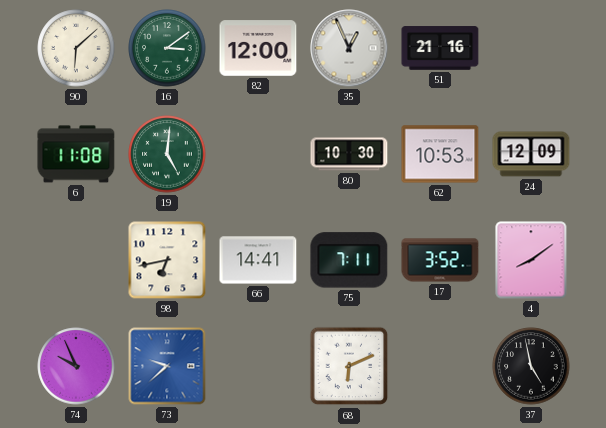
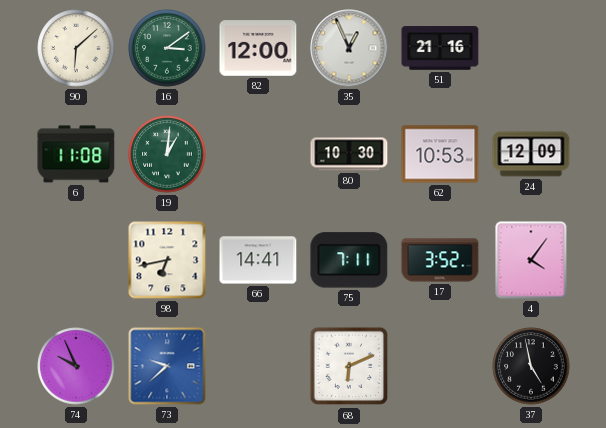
19: 5:01 -> 1:01
4: 8:09 -> 4:06
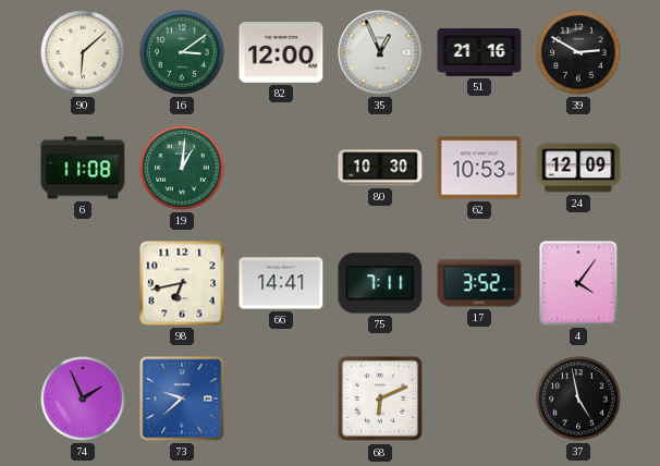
39: none -> 2:50
74: 9:56 -> 1:56
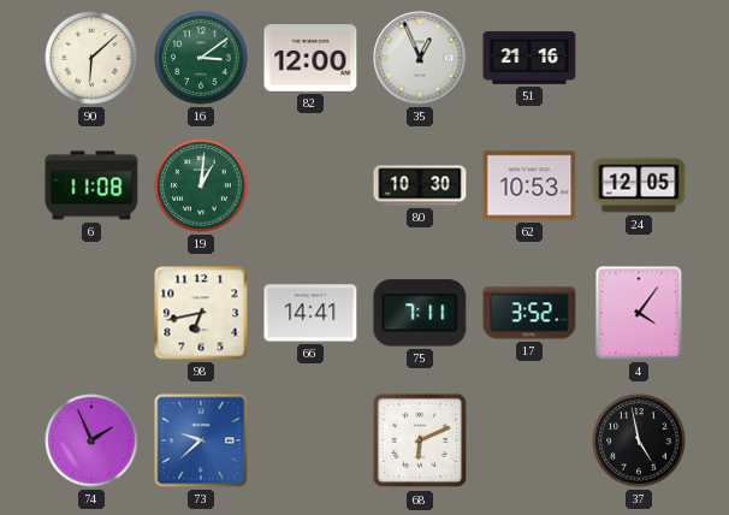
39: 2:50 -> none
24: 12:09 -> 12:05
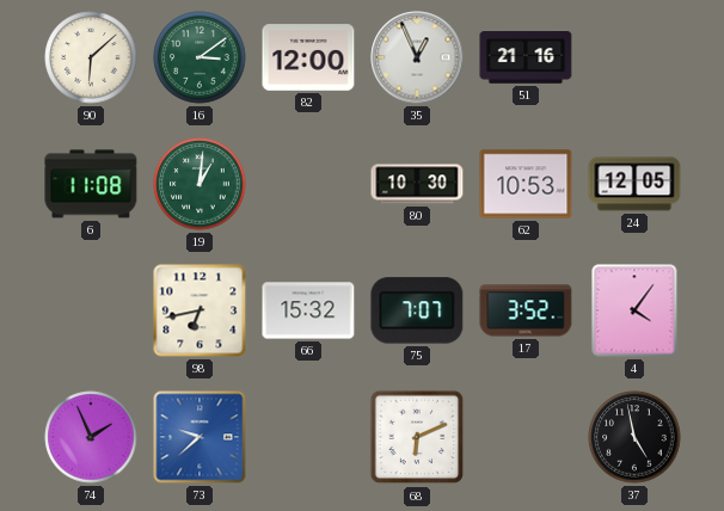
66: 14:41 -> 15:32
75: 7:11 -> 7:07
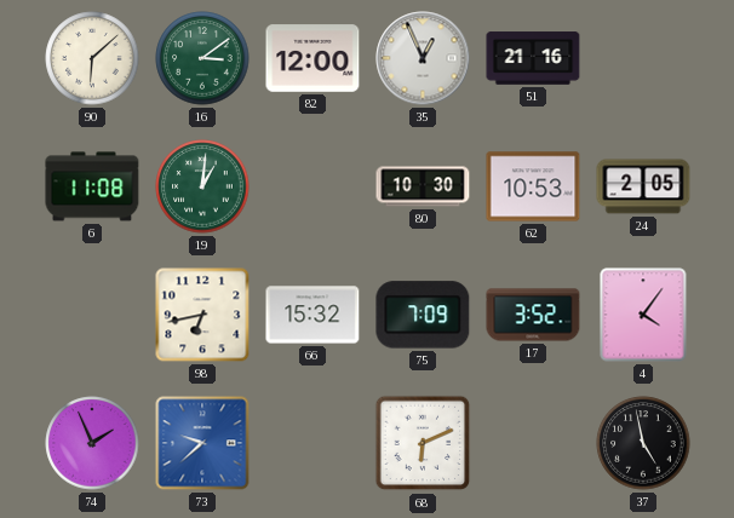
24: 12:05 -> 2:05
75: 7:07 -> 7:09
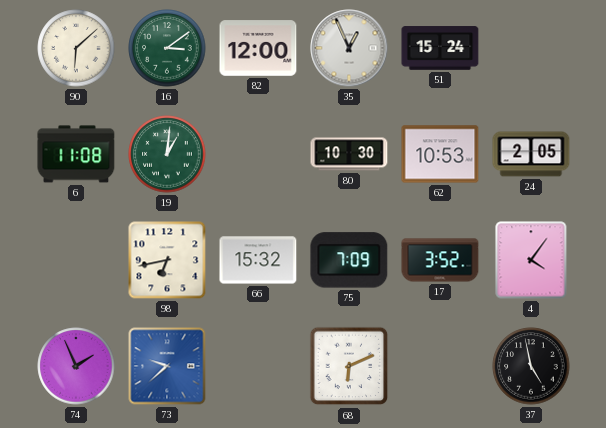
51: 21:16 -> 15:24
